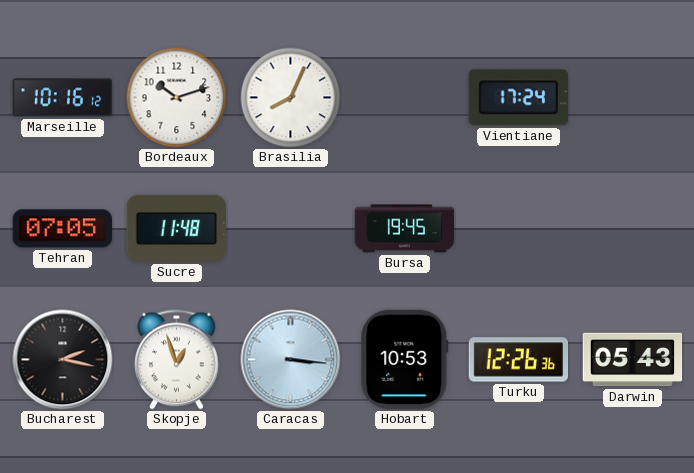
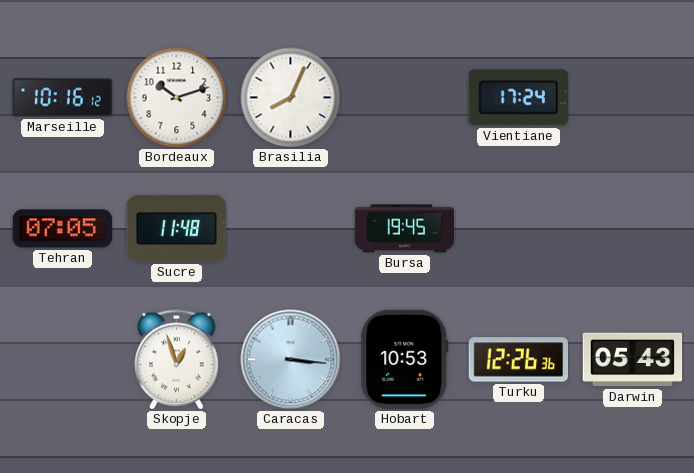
Bucharest: 2:17 -> none
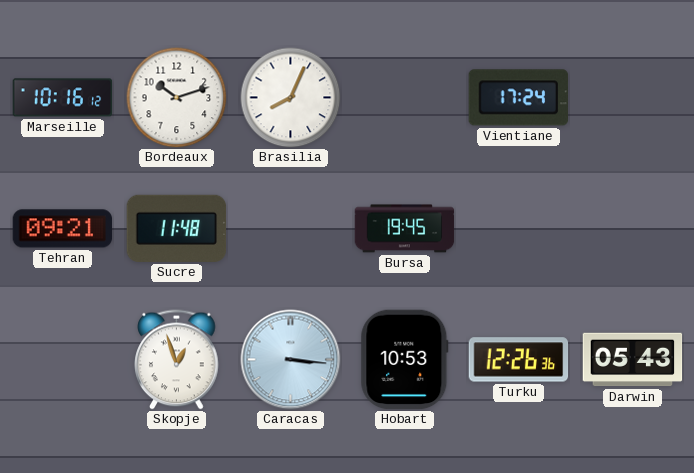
Tehran: 07:05 -> 09:21
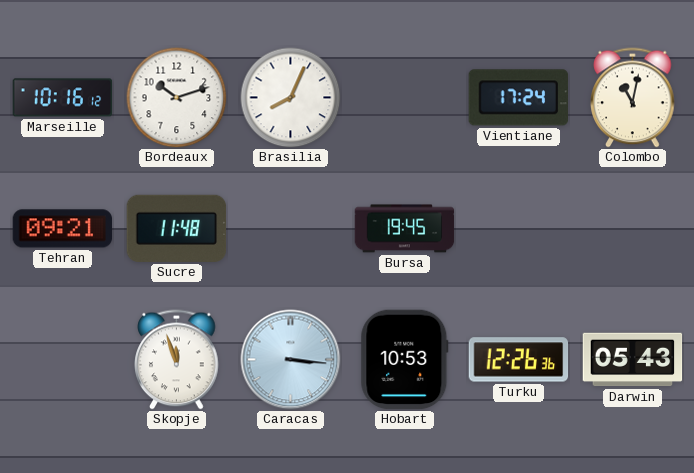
Colombo: none -> 11:02
Skopje: 12:57 -> 11:57
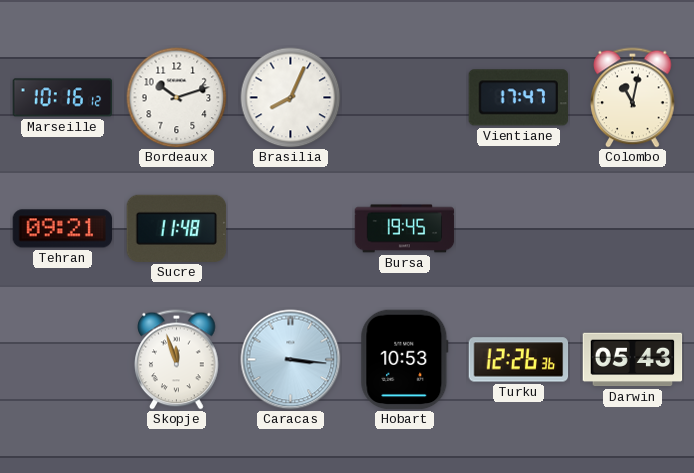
Vientiane: 17:24 -> 17:47
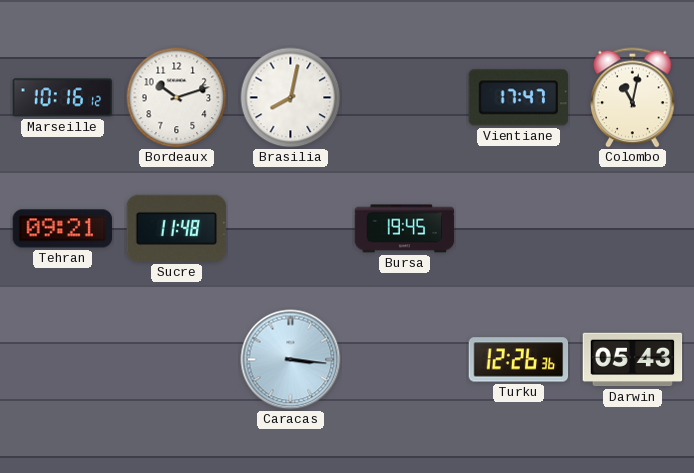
Brasilia: 8:04 -> 8:02
Skopje: 11:57 -> none
Hobart: 10:53 -> none
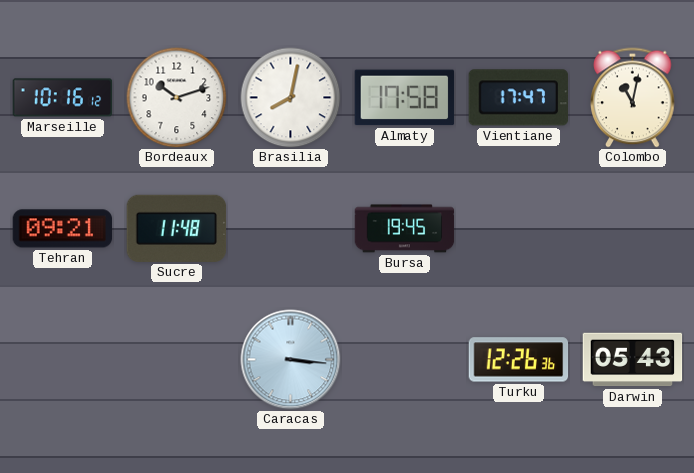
Almaty: none -> 17:58
